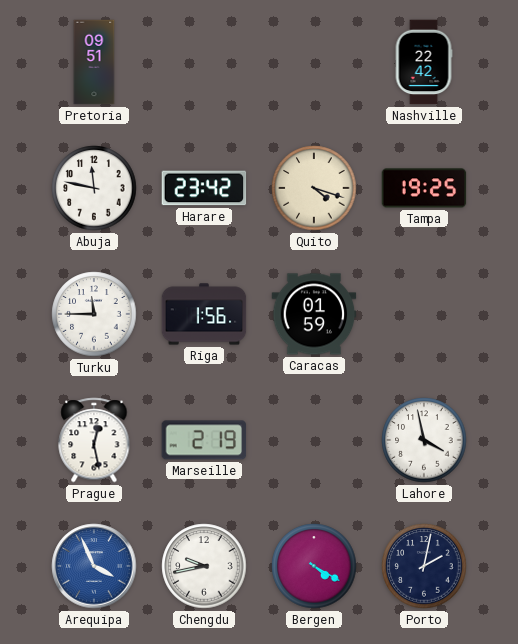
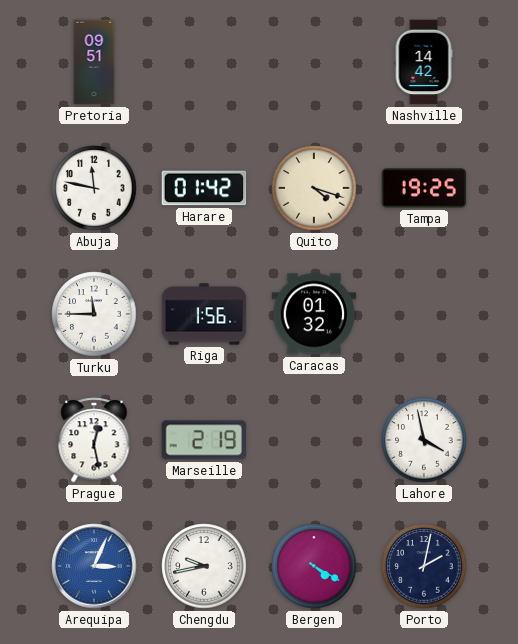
Nashville: 22:42 -> 14:42
Harare: 23:42 -> 01:42
Caracas: 01:59 -> 01:32
Arequipa: 3:56 -> 3:04
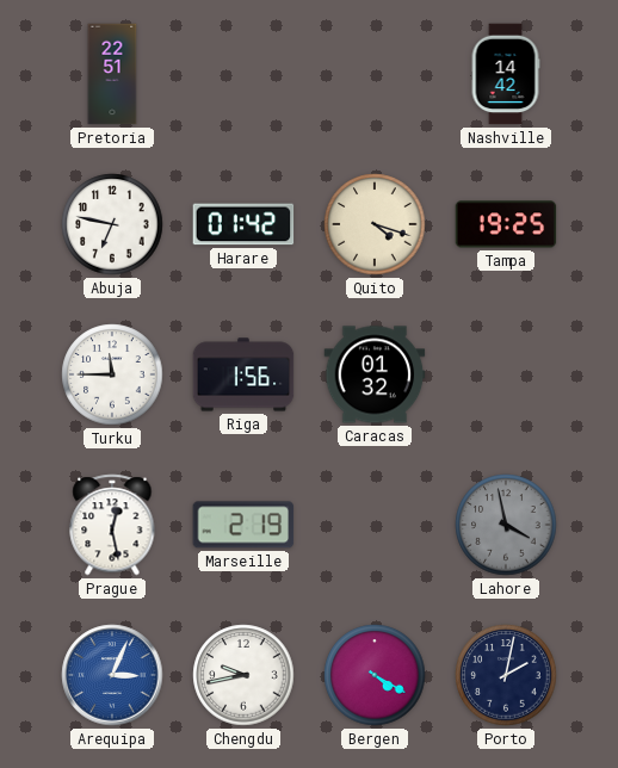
Pretoria: 09:51 -> 22:51
Abuja: 11:47 -> 6:47
Lahore dial: white -> grey
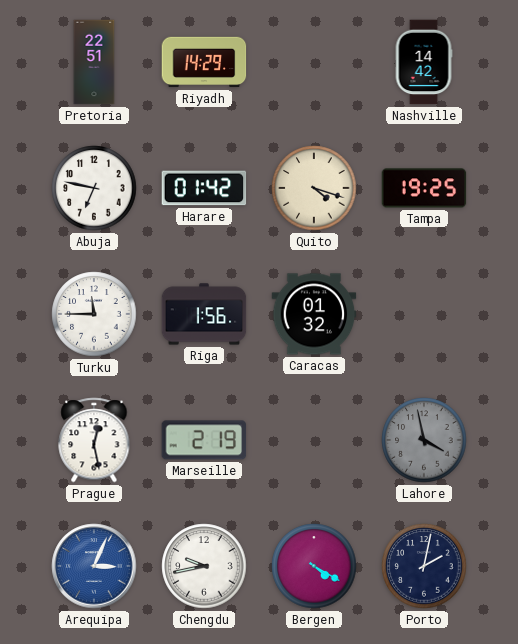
Riyadh: none -> 14:29
